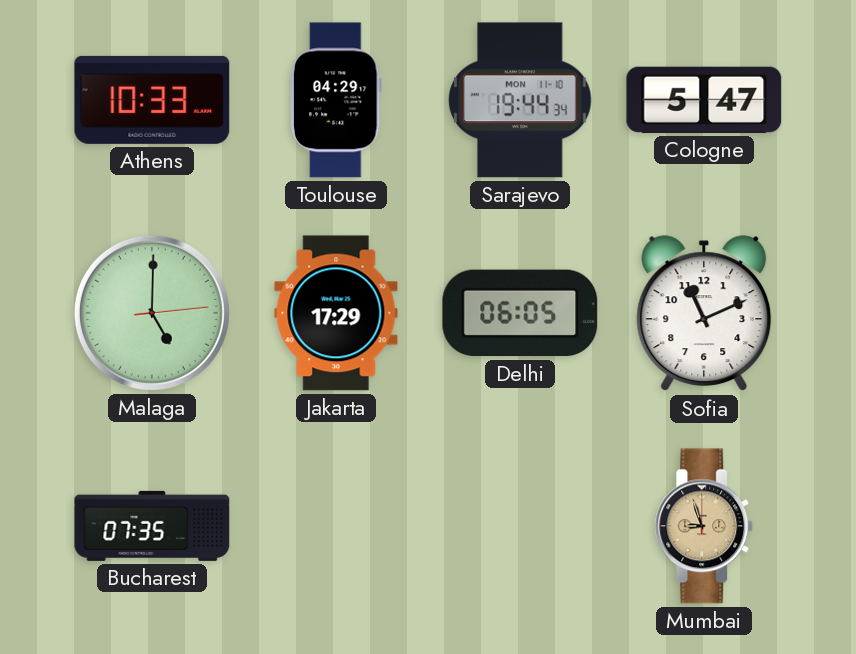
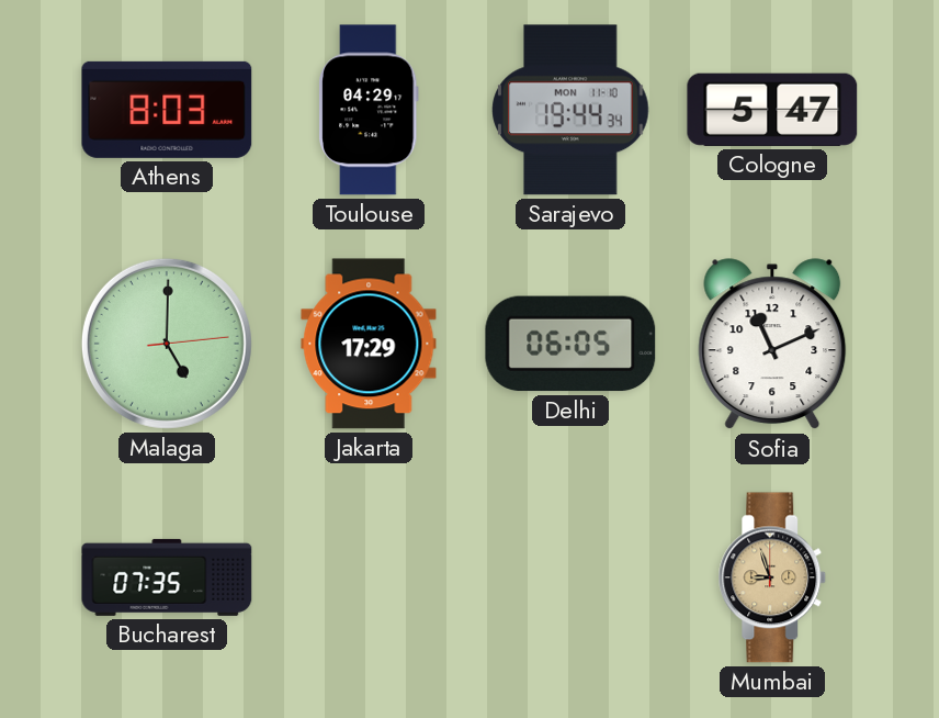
Athens: 10:33 -> 8:03
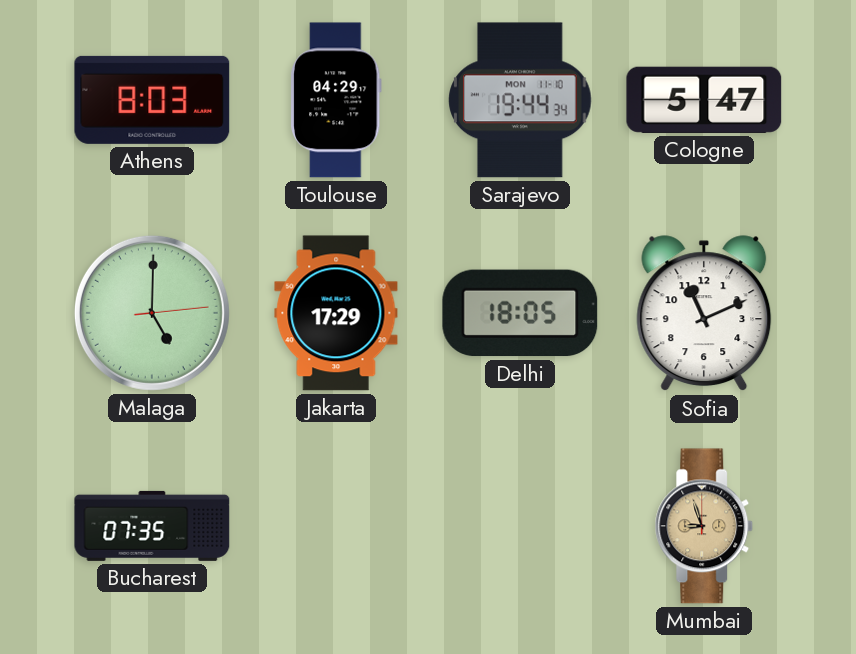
Delhi: 06:05 -> 18:05
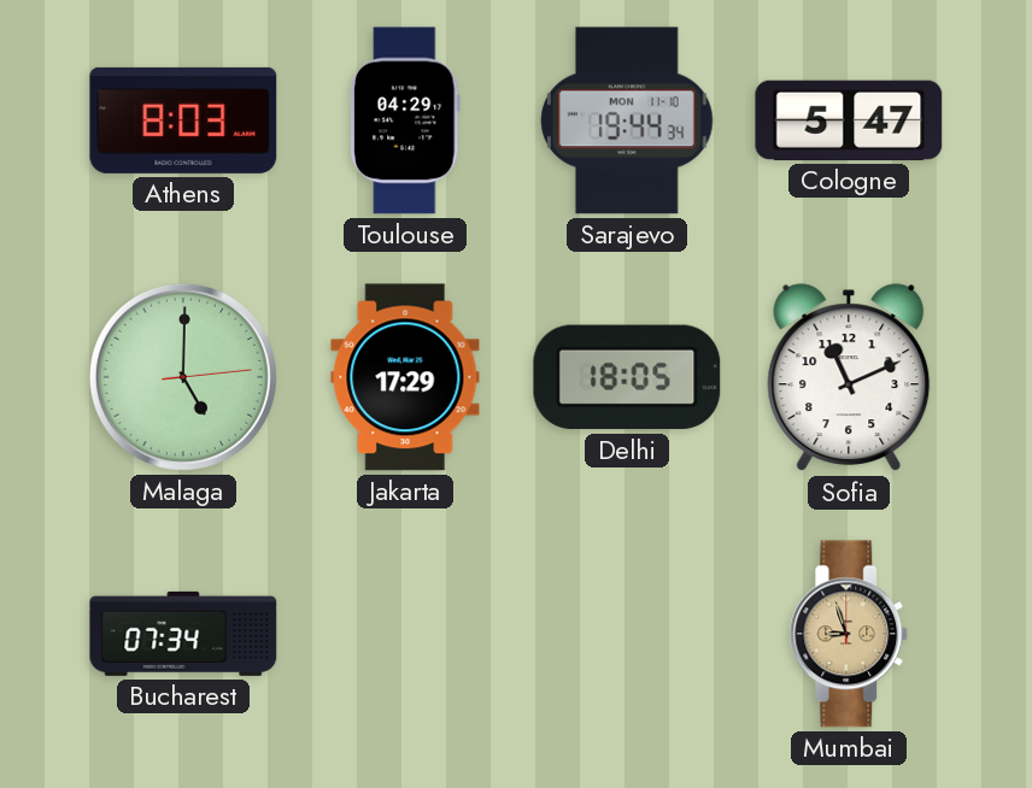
Bucharest: 07:35 -> 07:34
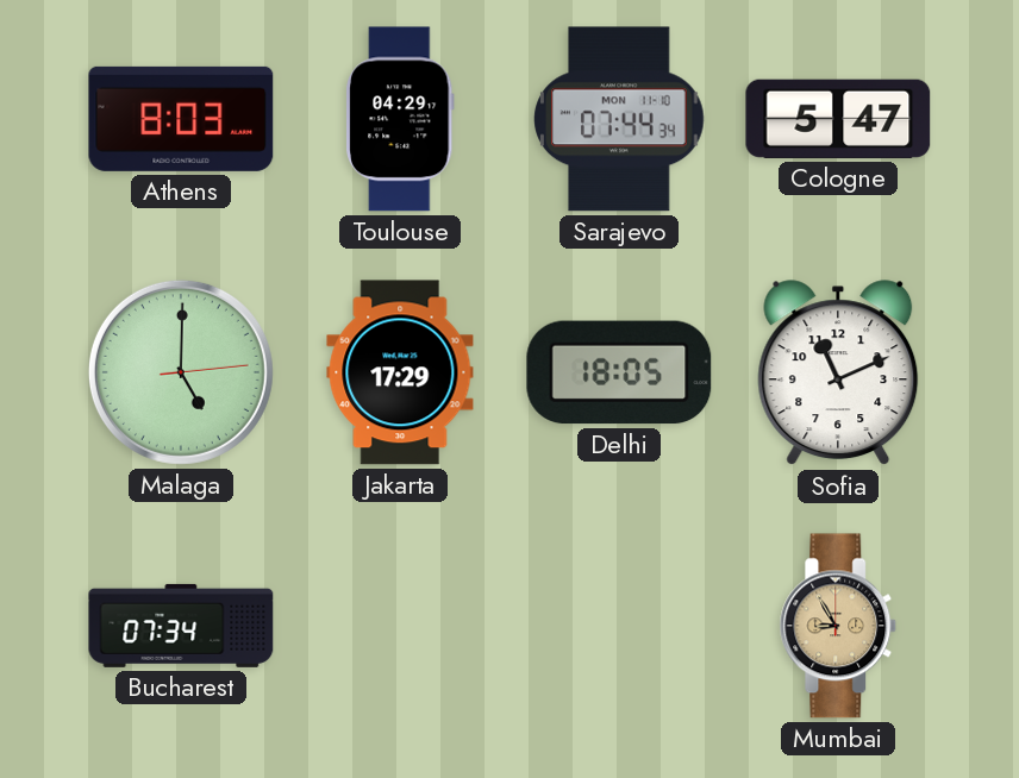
Sarajevo: 19:44 -> 07:44
Mumbai: 8:57 -> 8:55
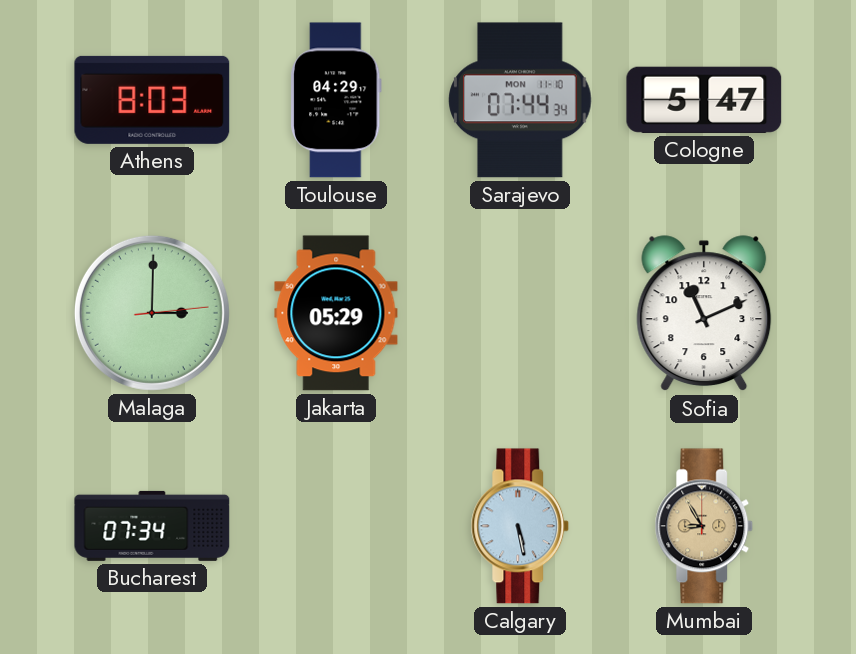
Malaga: 5:00 -> 3:00
Jakarta: 17:29 -> 05:29
Delhi: 18:05 -> none
Calgary: none -> 5:28
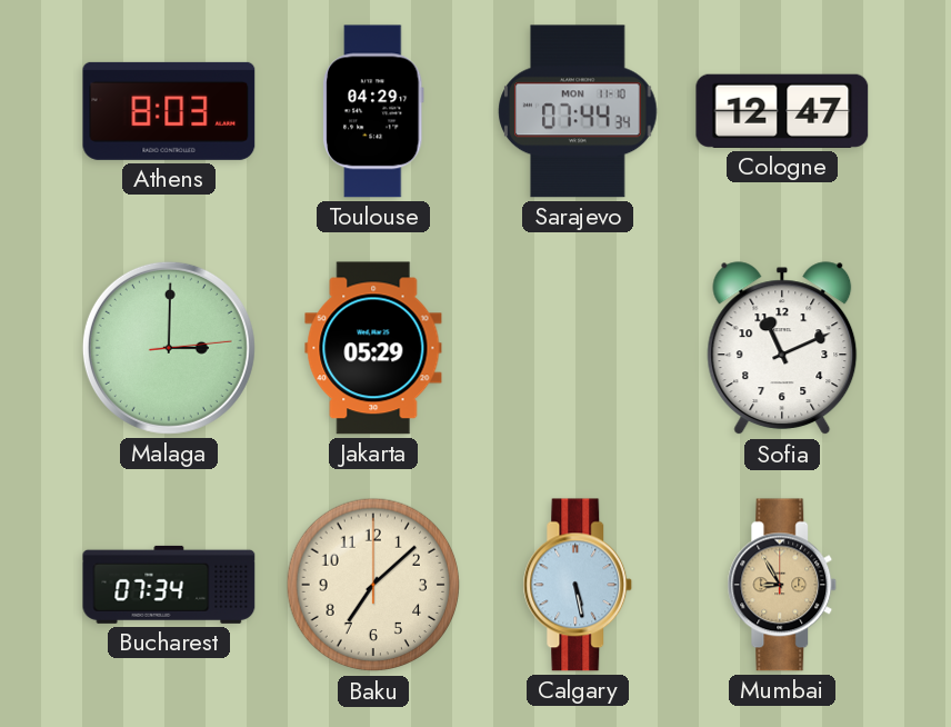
Cologne: 5:47 -> 12:47
Baku: none -> 7:08
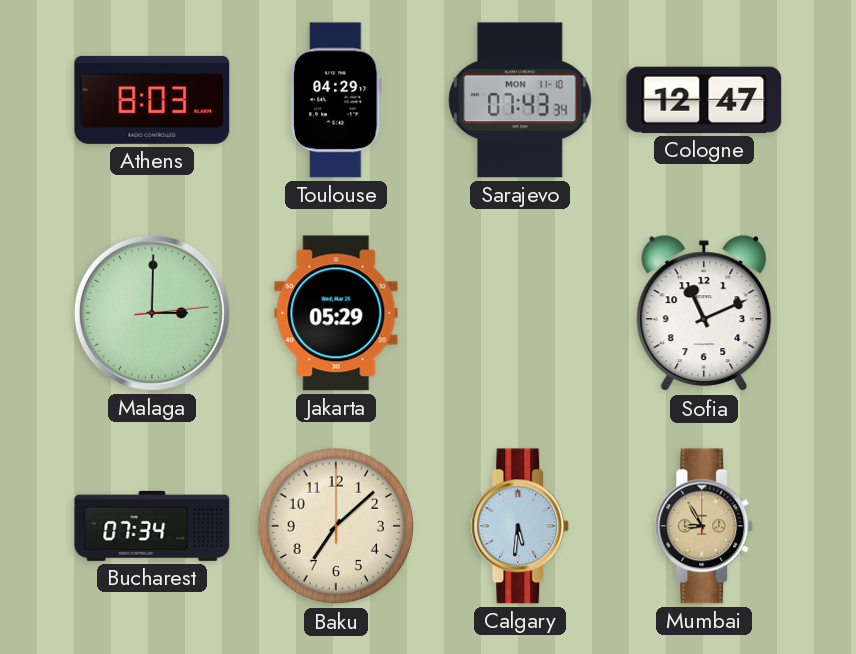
Sarajevo: 07:44 -> 07:43
Calgary: 5:28 -> 5:31
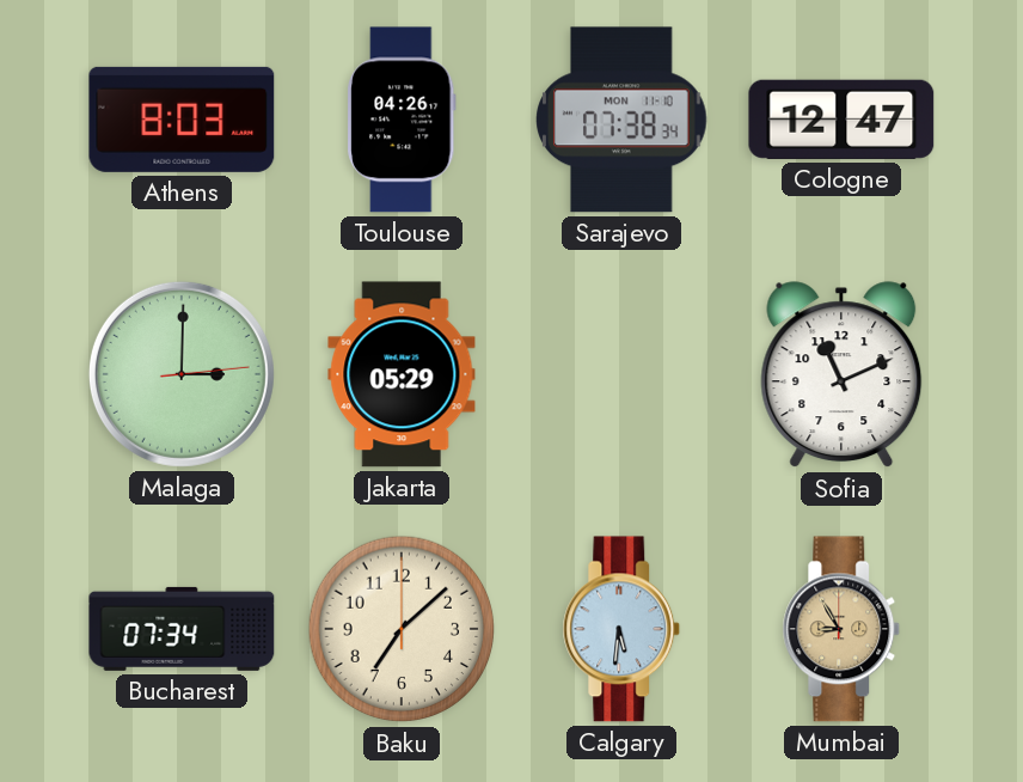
Toulouse: 04:29 -> 04:26
Sarajevo: 07:43 -> 07:38
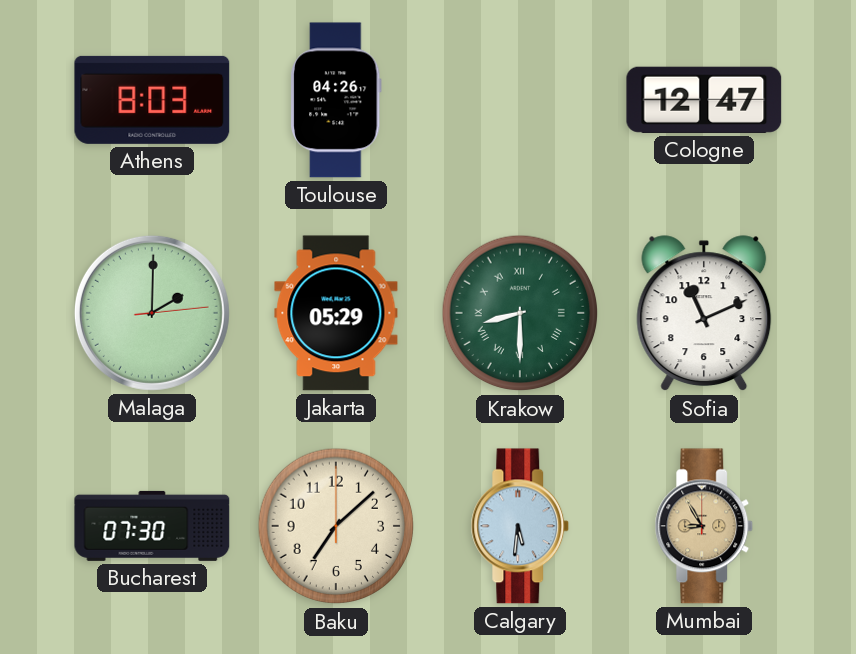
Sarajevo: 07:38 -> none
Malaga: 3:00 -> 2:00
Krakow: none -> 8:30
Bucharest: 07:34 -> 07:30
